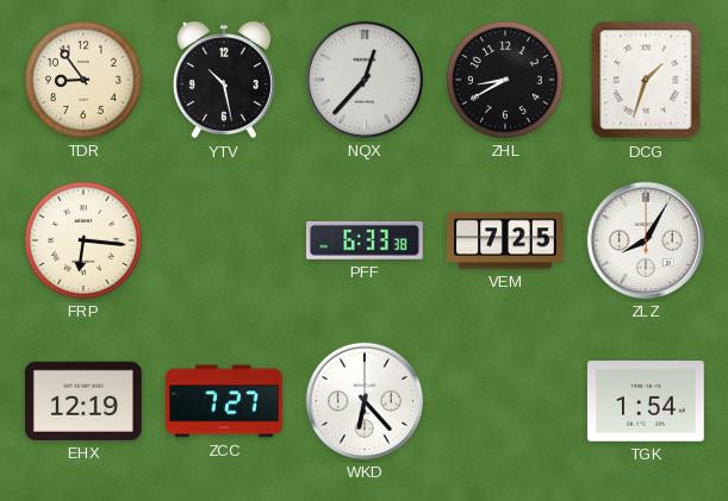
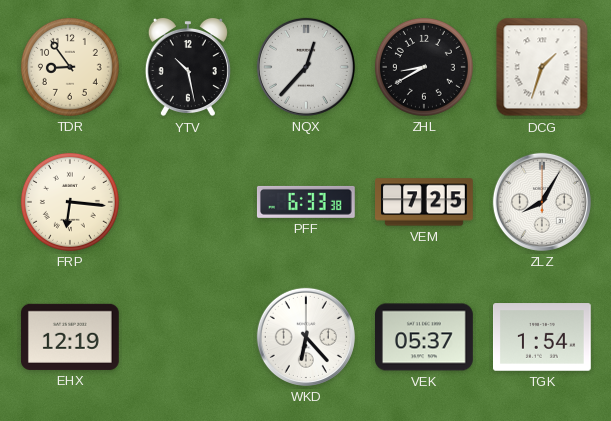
ZCC: 7:27 -> none
VEK: none -> 05:37
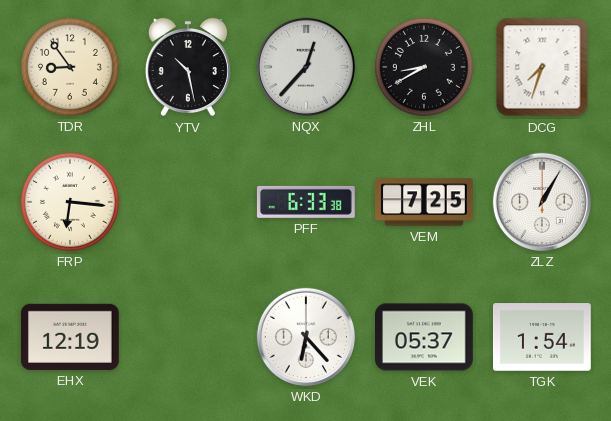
DCG: 1:33 -> 7:33
ZLZ: 8:05 -> 1:05
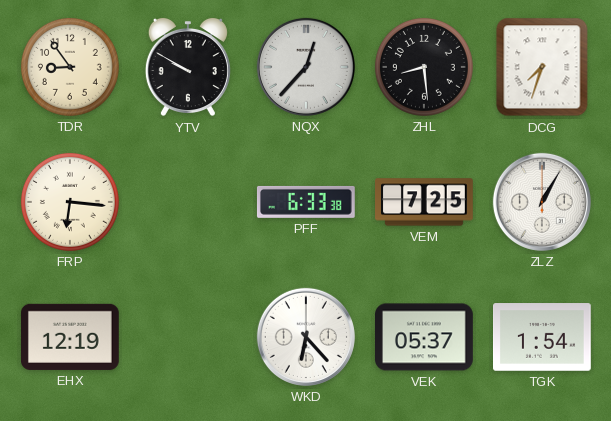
YTV: 10:28 -> 9:50
ZHL: 8:40 -> 8:29
